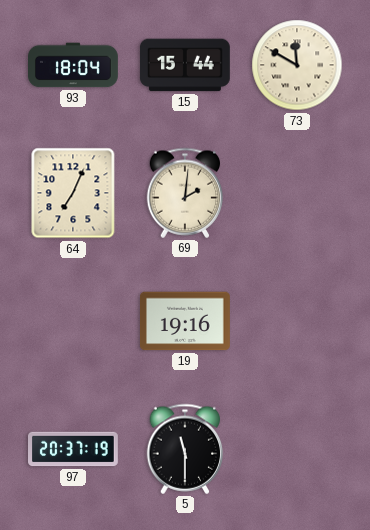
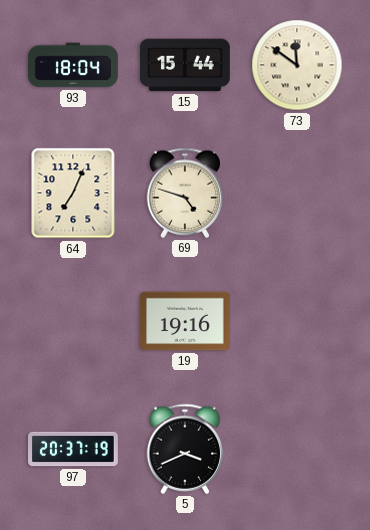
73: 11:50 -> 11:51
69: 2:01 -> 4:48
5: 11:30 -> 3:41
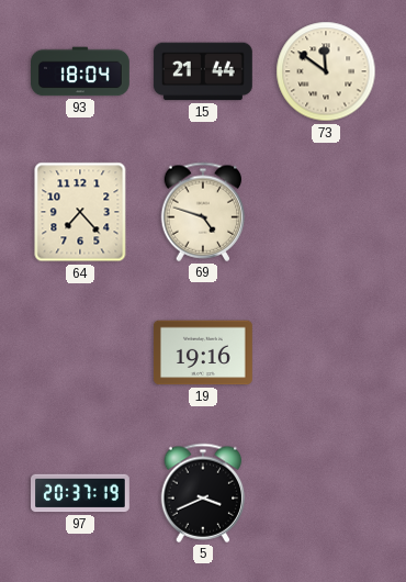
15: 15:44 -> 21:44
64: 7:04 -> 7:23
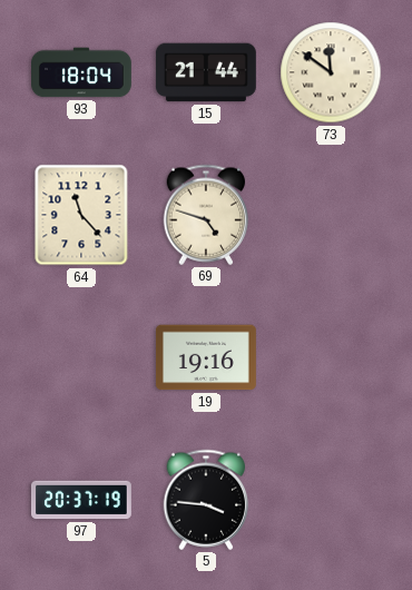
64: 7:23 -> 11:23
5: 3:41 -> 3:46
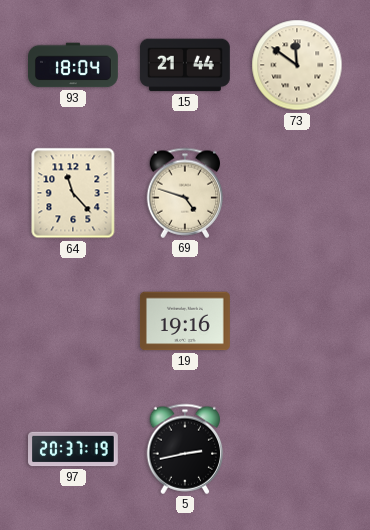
5: 3:46 -> 2:43
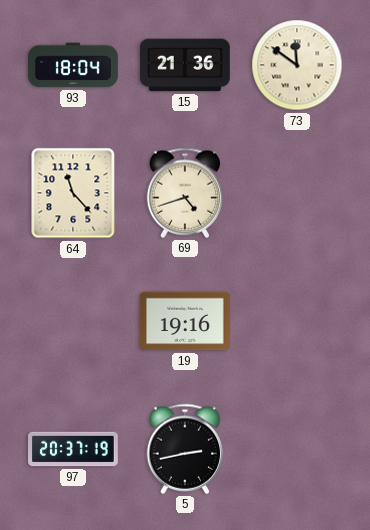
15: 21:44 -> 21:36
69: 4:48 -> 4:42
